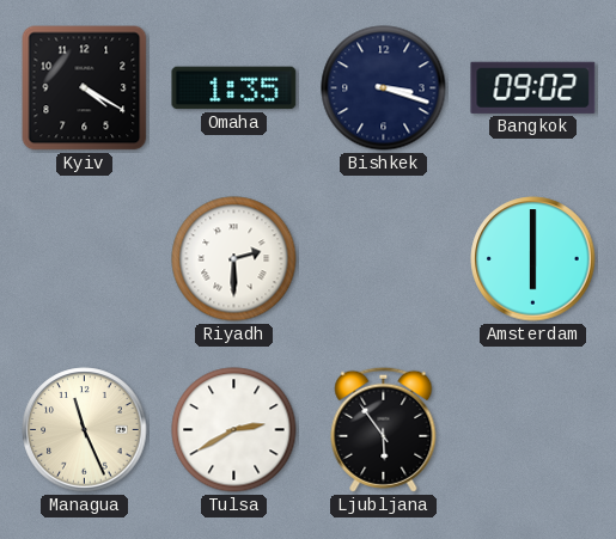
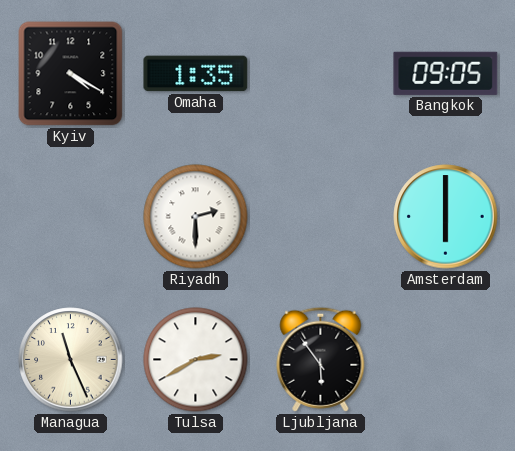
Bishkek: 3:18 -> none
Bangkok: 09:02 -> 09:05
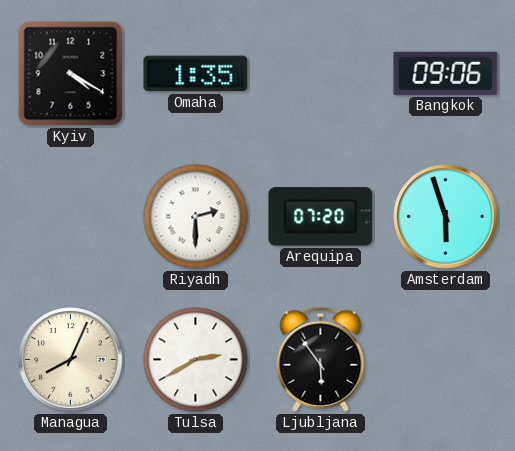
Bangkok: 09:05 -> 09:06
Arequipa: none -> 07:20
Amsterdam: 6:00 -> 5:57
Managua: 11:26 -> 8:04
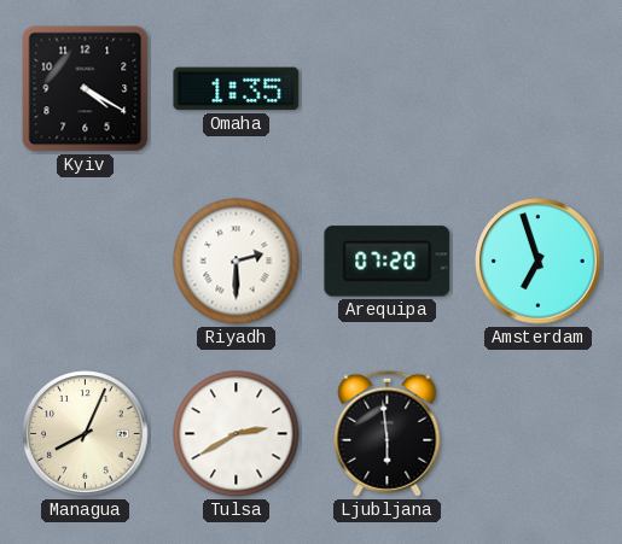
Bangkok: 09:06 -> none
Amsterdam: 5:57 -> 6:57
Ljubljana: 5:54 -> 5:59
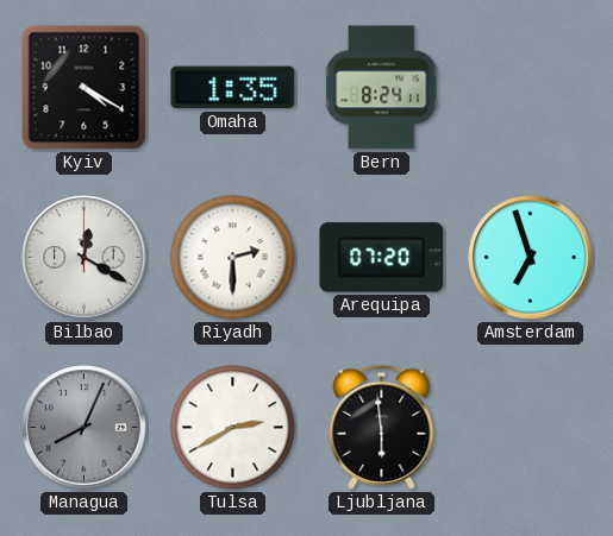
Bern: none -> 8:24
Bilbao: none -> 12:20
Managua dial: cream -> grey
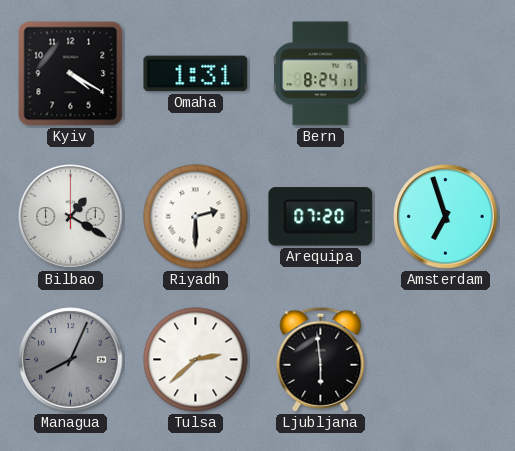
Omaha: 1:35 -> 1:31
Bilbao: 12:20 -> 1:20
Tulsa: 2:40 -> 2:38
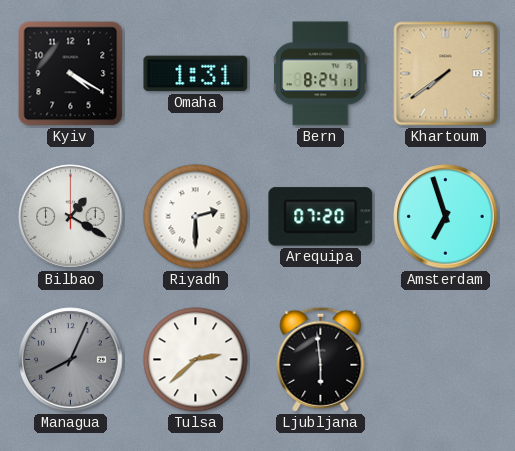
Khartoum: none -> 7:39
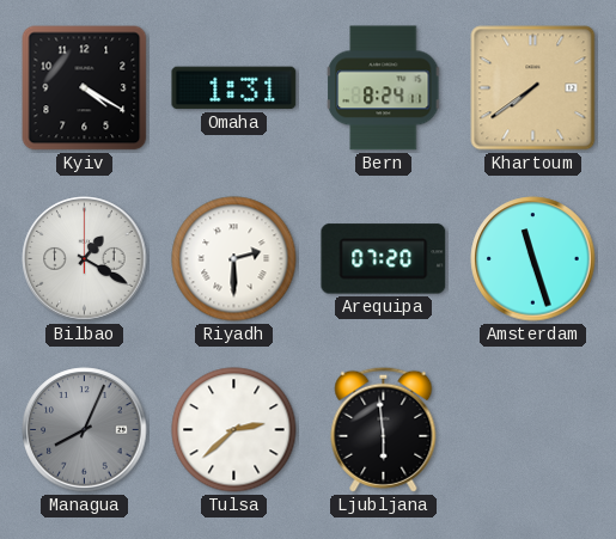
Amsterdam: 6:57 -> 11:27
